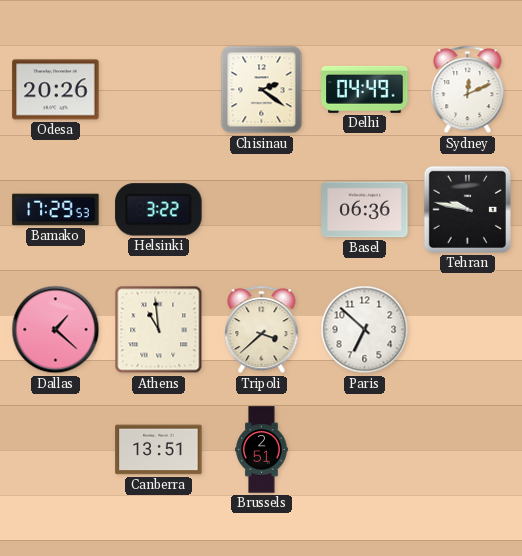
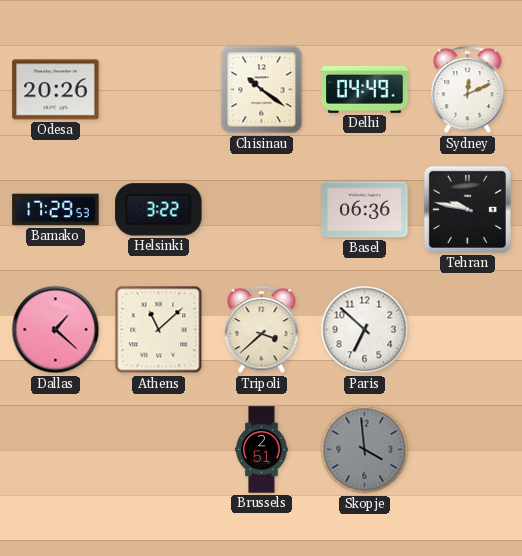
Chisinau: 2:21 -> 10:21
Athens: 10:59 -> 11:08
Canberra: 13:51 -> none
Skopje: none -> 3:59
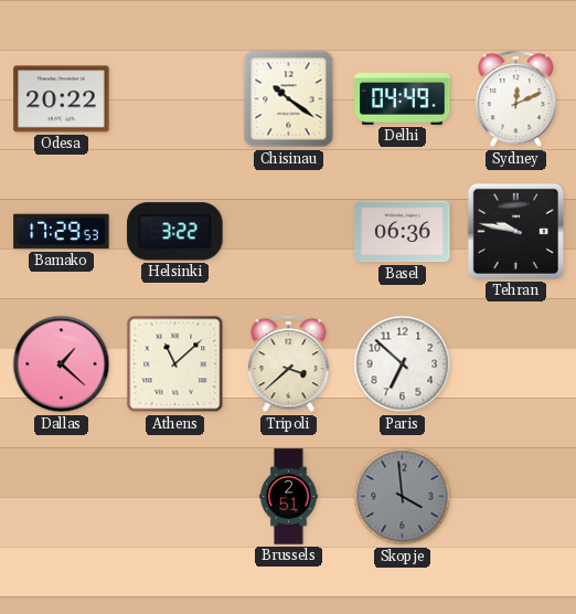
Odesa: 20:26 -> 20:22
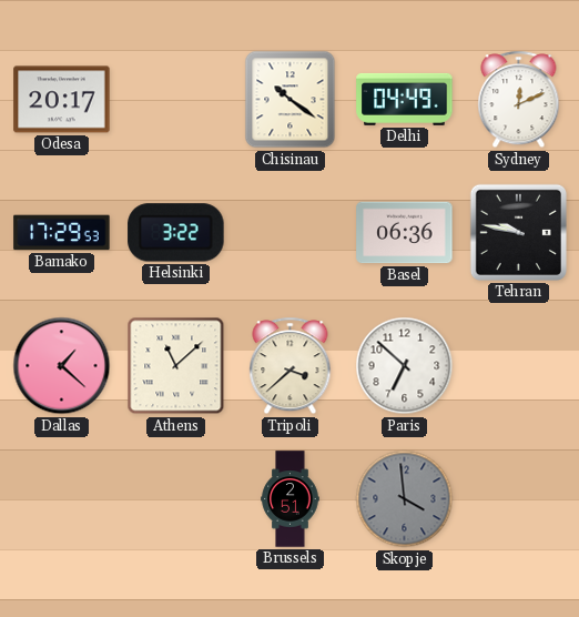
Odesa: 20:22 -> 20:17
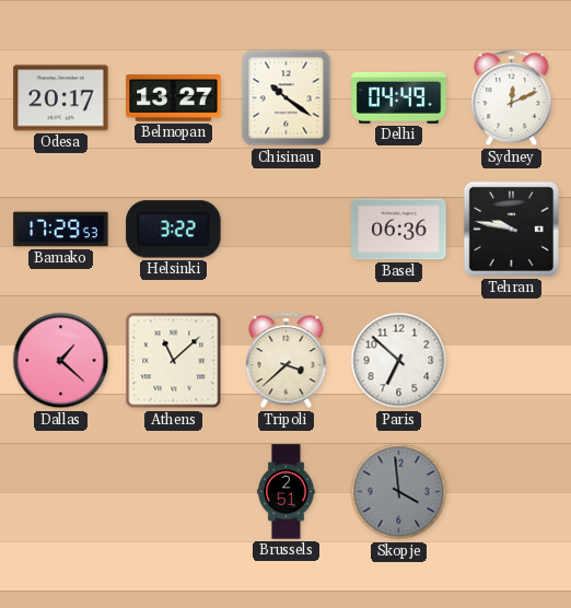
Belmopan: none -> 13:27
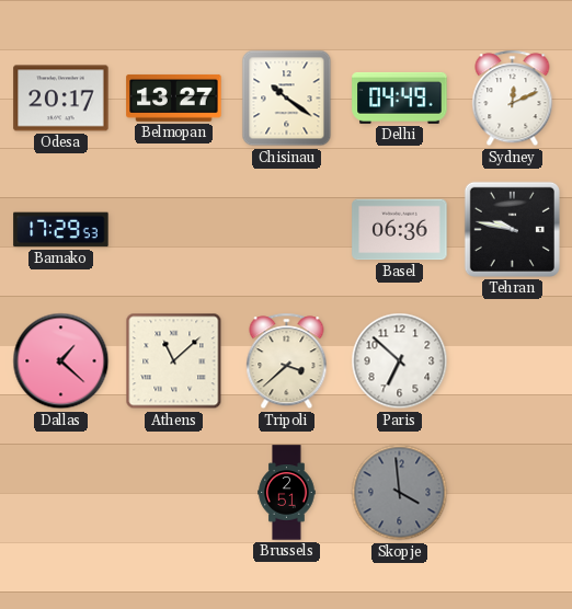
Helsinki: 3:22 -> none
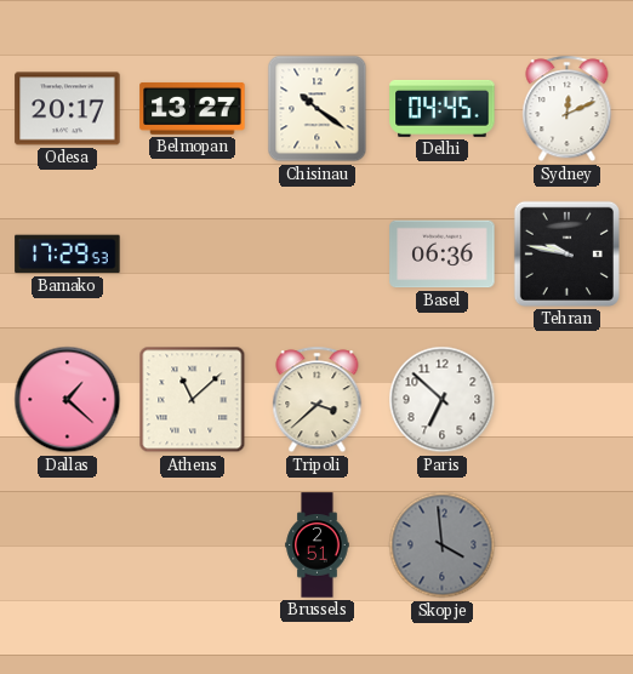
Delhi: 04:49 -> 04:45
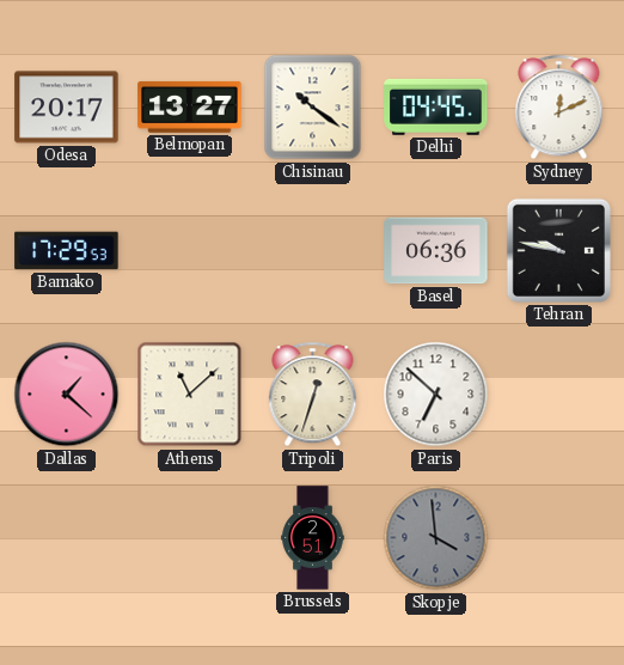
Tripoli: 3:38 -> 12:33
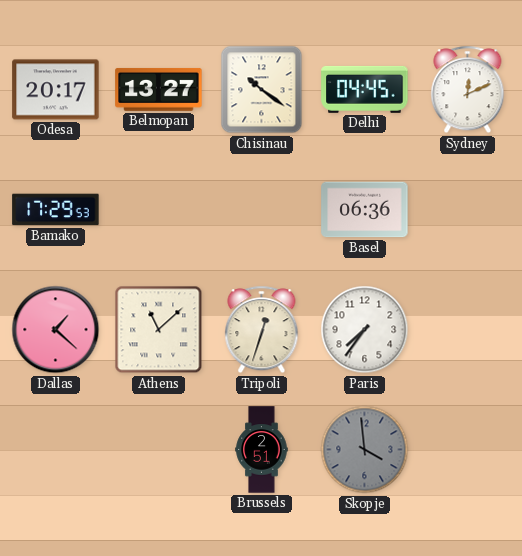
Tehran: 9:47 -> none
Paris: 6:52 -> 7:36
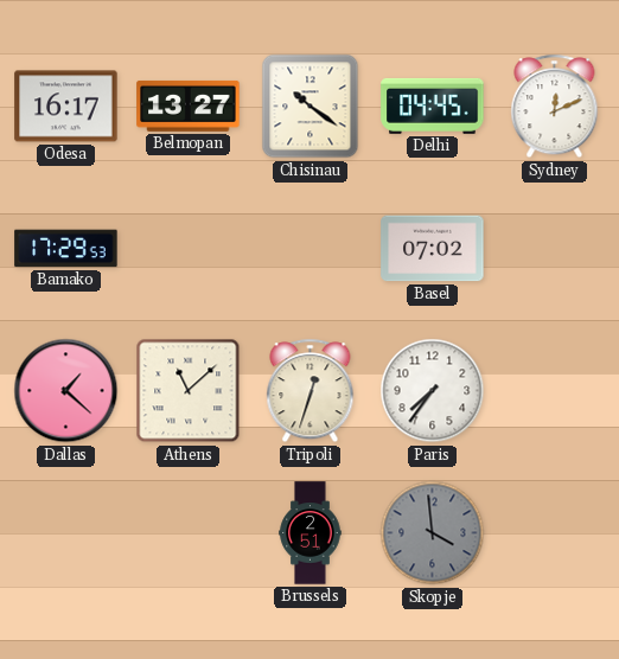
Odesa: 20:17 -> 16:17
Basel: 06:36 -> 07:02
